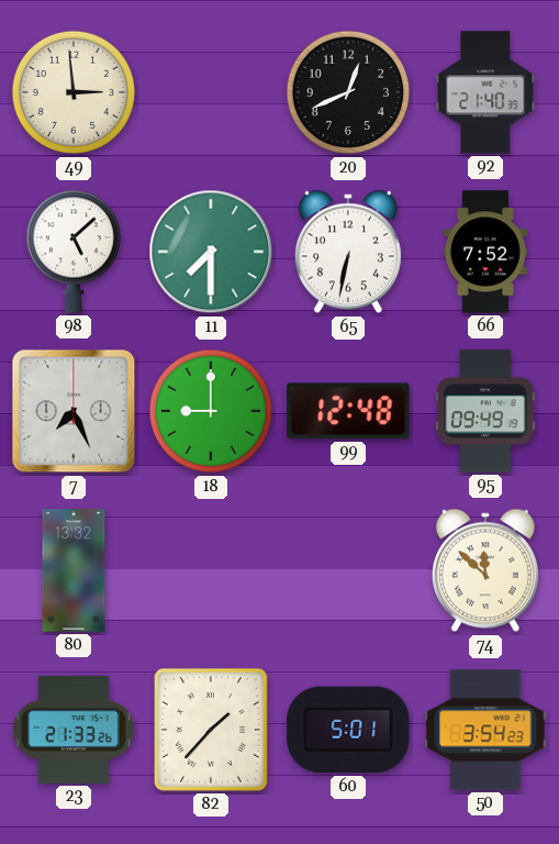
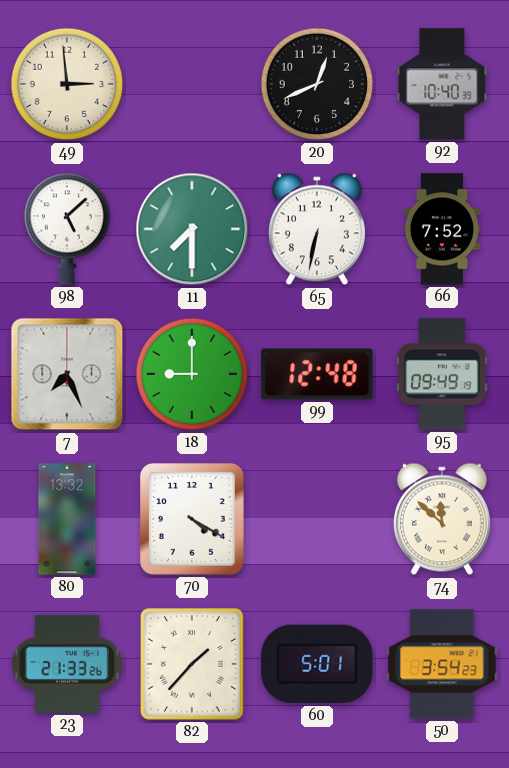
92: 21:40 -> 10:40
70: none -> 4:20
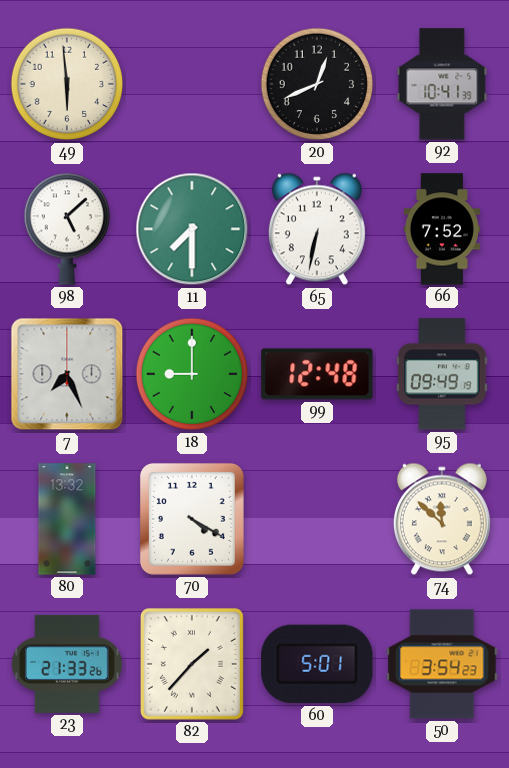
49: 2:59 -> 5:59
92: 10:40 -> 10:41
